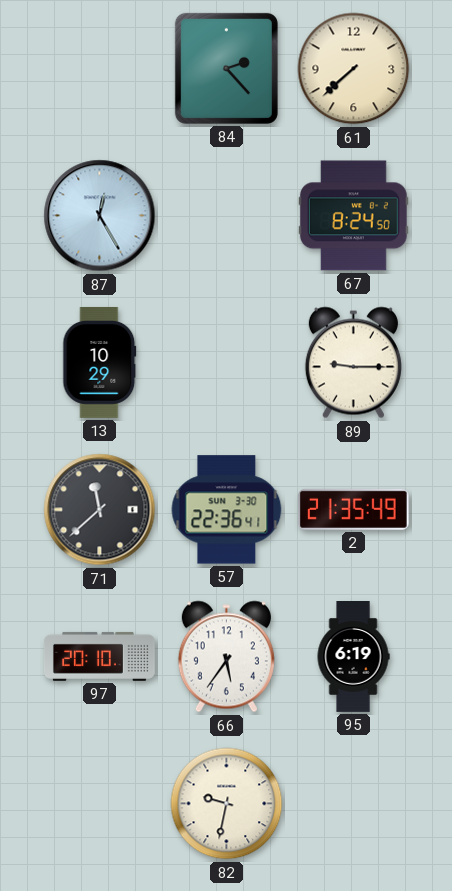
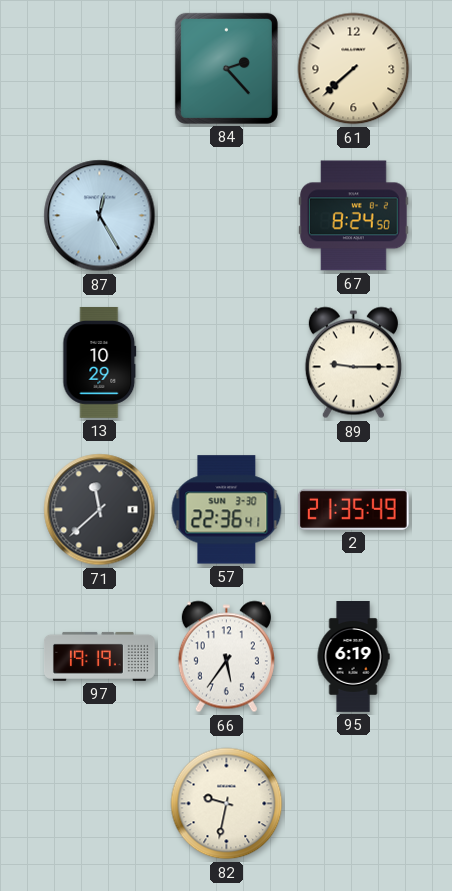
97: 20:10 -> 19:19
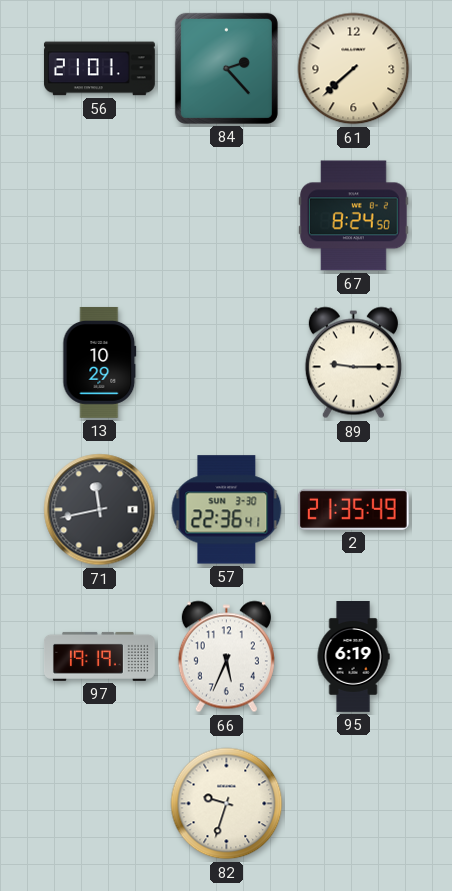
56: none -> 21:01
87: 12:25 -> none
71: 11:38 -> 11:43
66: 5:36 -> 5:34
82: 9:32 -> 9:33
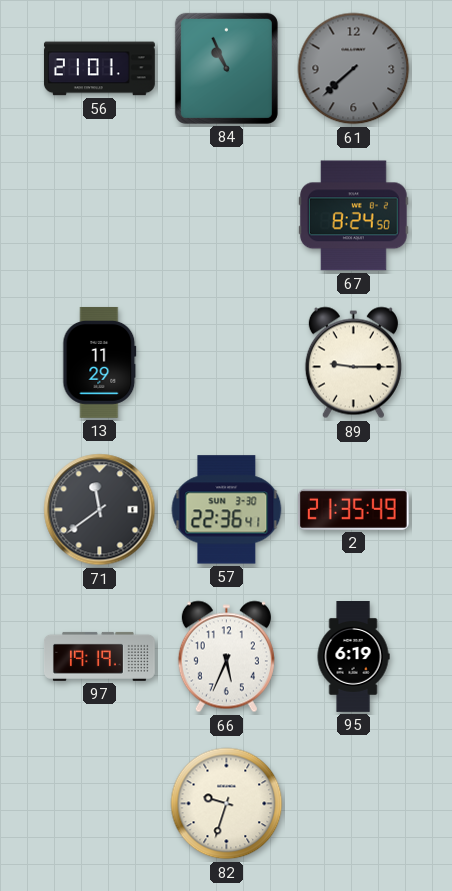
84: 2:23 -> 10:56
61 dial: cream -> grey
13: 10:29 -> 11:29
71: 11:43 -> 11:39
